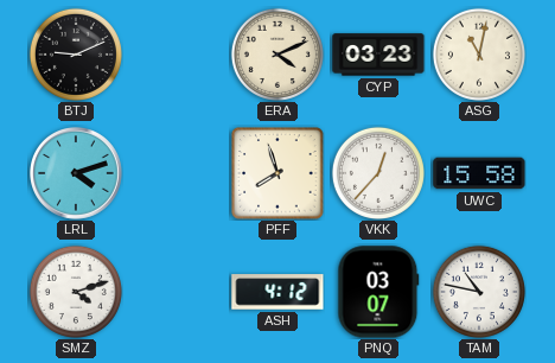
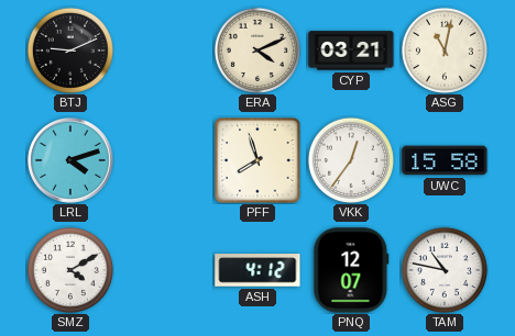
CYP: 03:23 -> 03:21
VKK: 12:37 -> 12:36
SMZ: 4:12 -> 4:10
PNQ: 03:07 -> 12:07
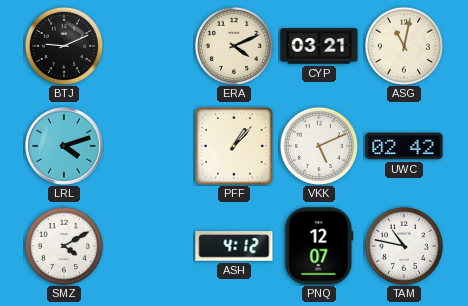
PFF: 7:57 -> 1:07
VKK: 12:36 -> 5:11
UWC: 15:58 -> 02:42
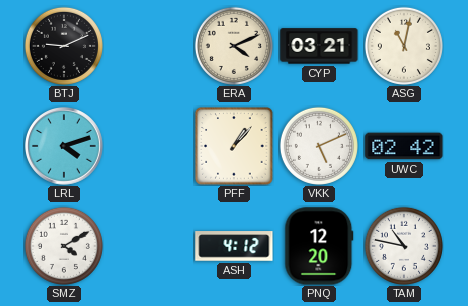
PNQ: 12:07 -> 12:20
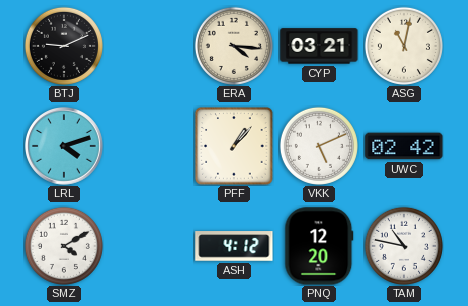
ERA: 4:11 -> 4:16
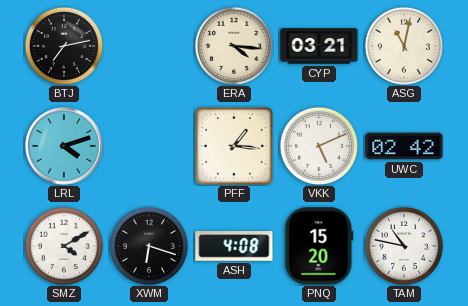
BTJ: 9:11 -> 7:13
PFF: 1:07 -> 1:16
XWM: none -> 6:18
ASH: 4:12 -> 4:08
PNQ: 12:20 -> 15:20
